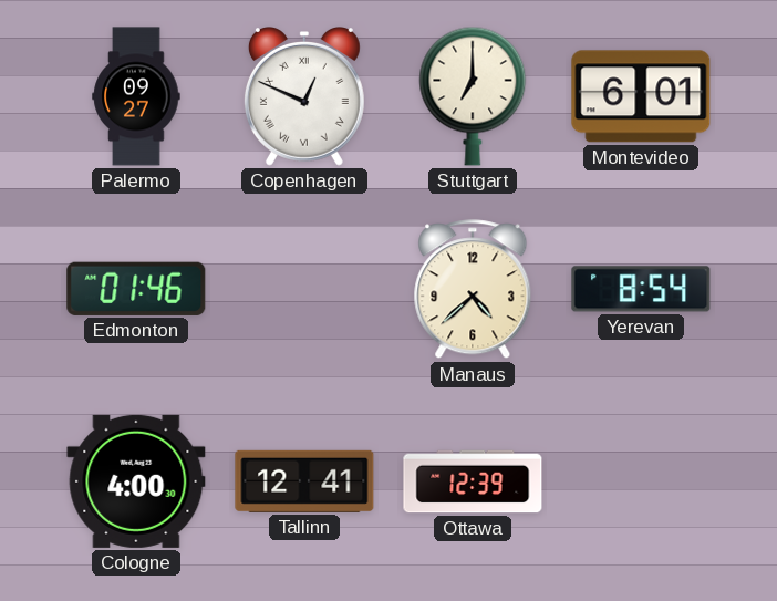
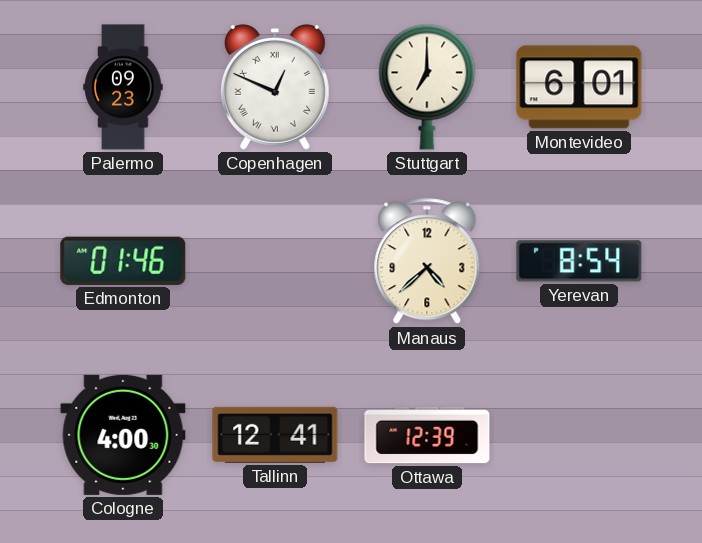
Palermo: 09:27 -> 09:23
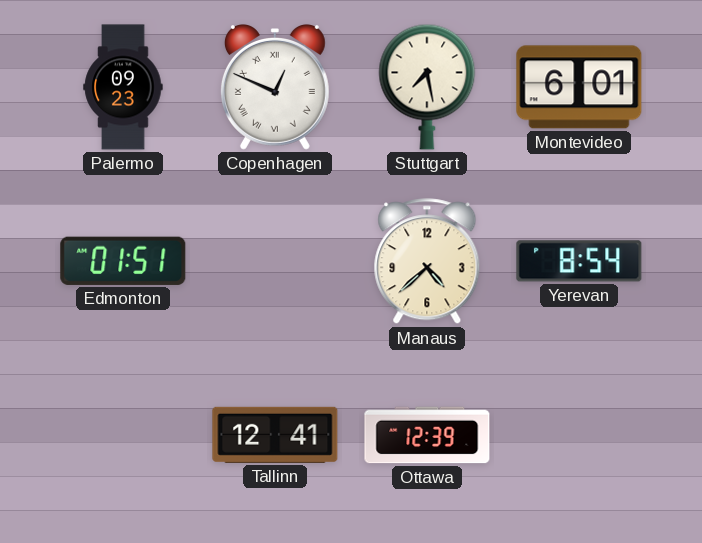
Stuttgart: 7:00 -> 7:28
Edmonton: 01:46 -> 01:51
Cologne: 4:00 -> none
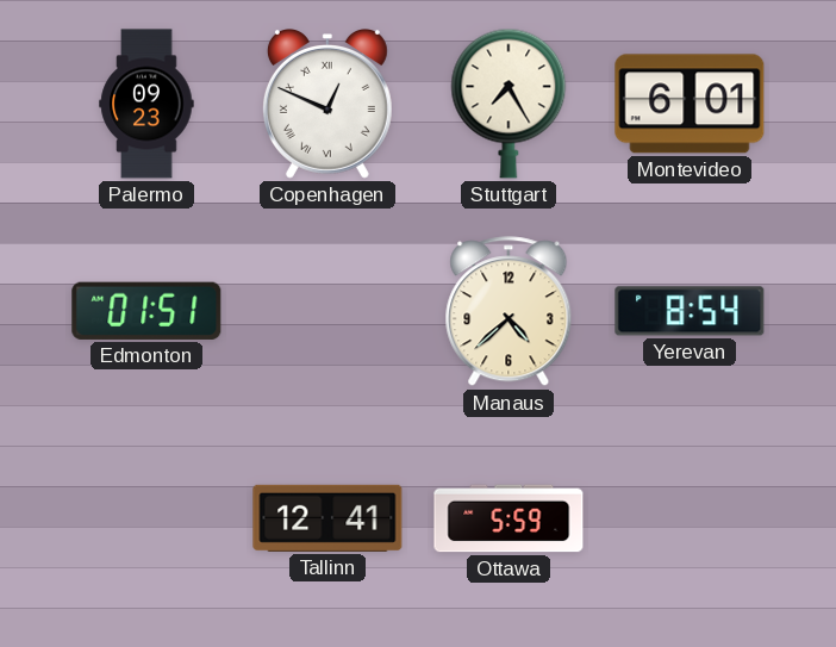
Stuttgart: 7:28 -> 7:25
Ottawa: 12:39 -> 5:59
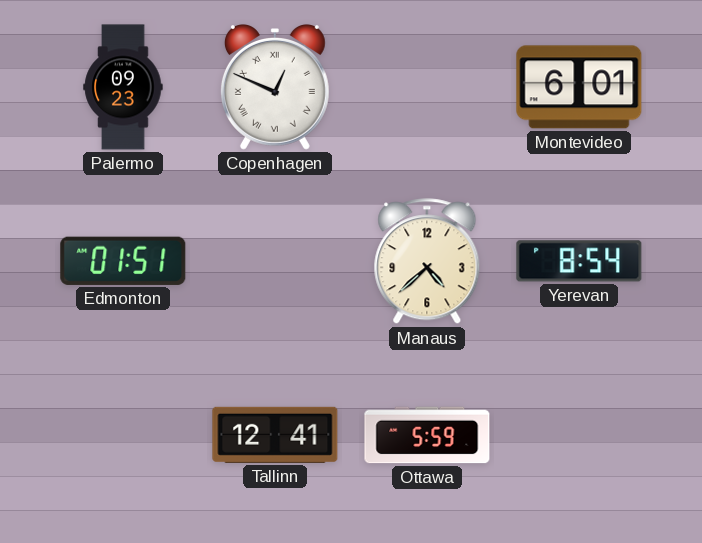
Stuttgart: 7:25 -> none
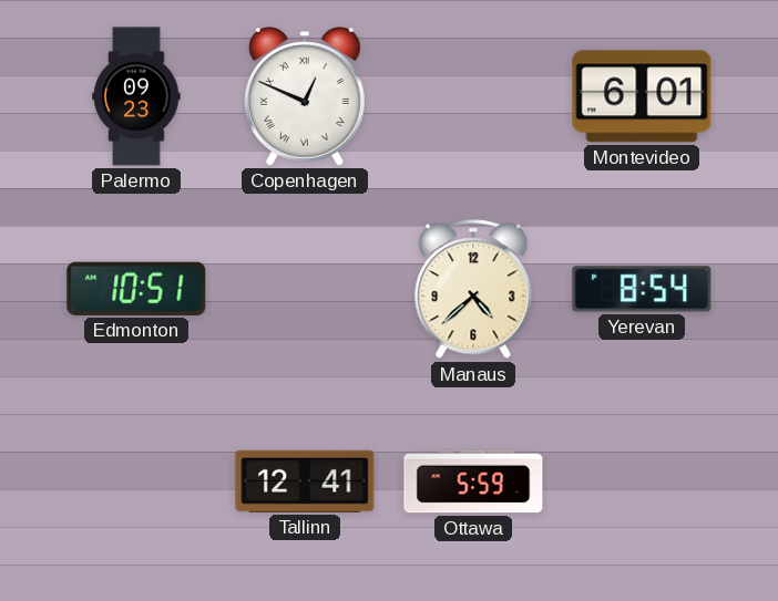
Edmonton: 01:51 -> 10:51
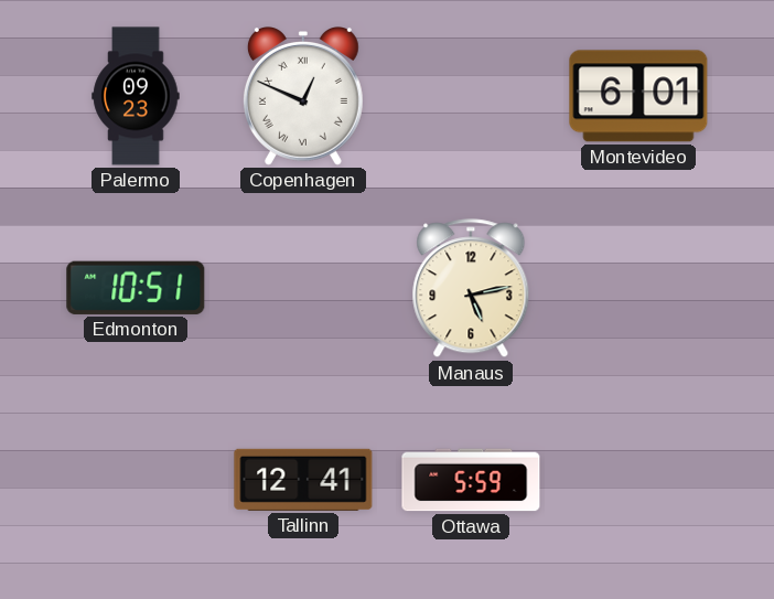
Manaus: 4:38 -> 5:13
Yerevan: 8:54 -> none
